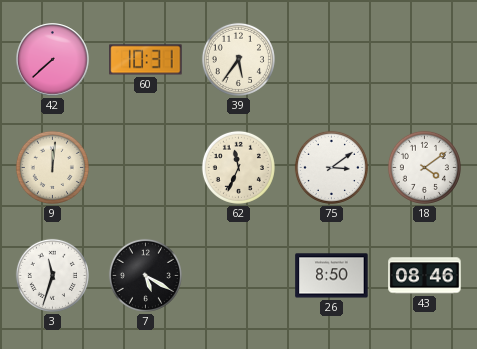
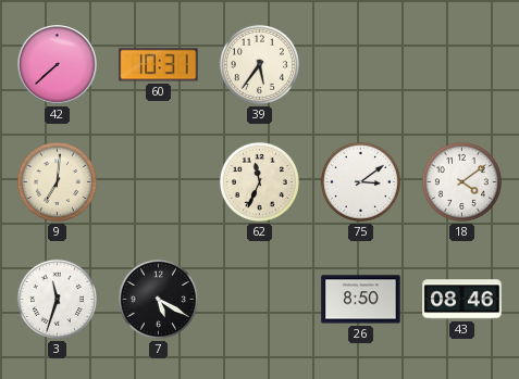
9: 12:01 -> 7:01
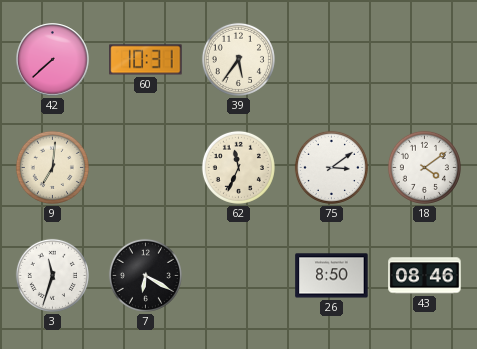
7: 5:20 -> 6:20
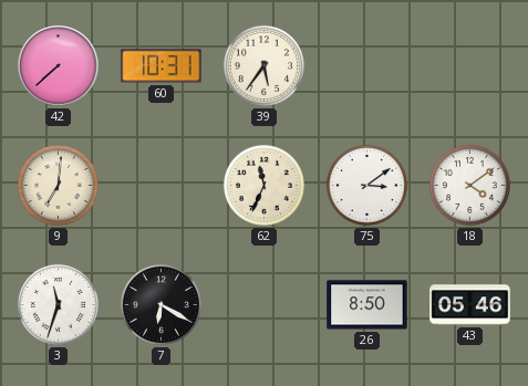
43: 08:46 -> 05:46
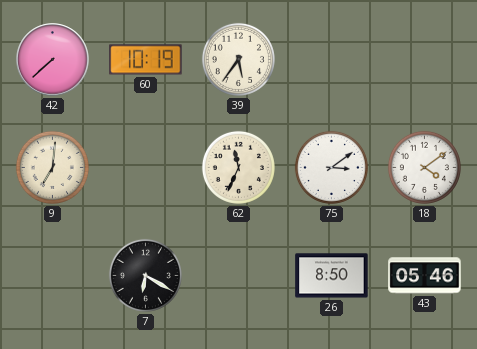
60: 10:31 -> 10:19
3: 11:33 -> none
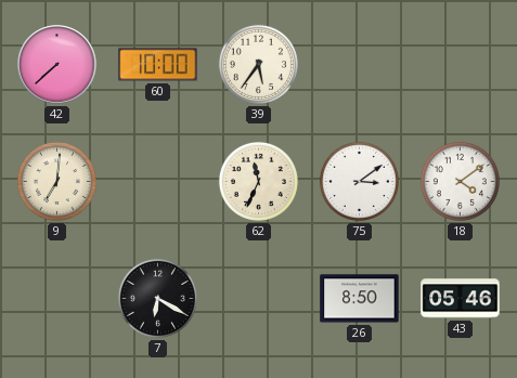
60: 10:19 -> 10:00
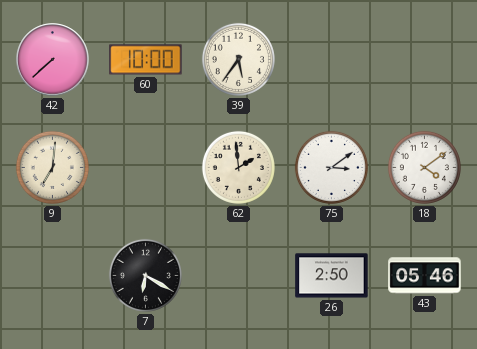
62: 11:34 -> 1:59
26: 8:50 -> 2:50
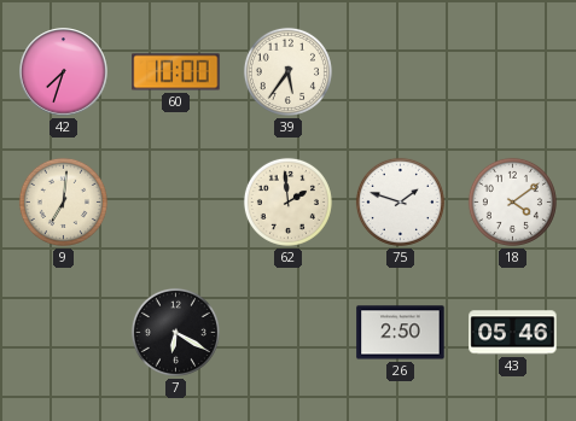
42: 7:38 -> 7:33
75: 3:09 -> 1:48
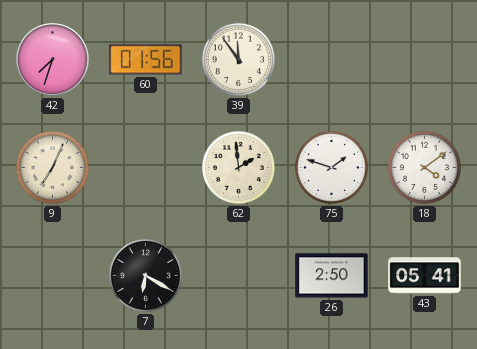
60: 10:00 -> 01:56
39: 5:36 -> 11:54
9: 7:01 -> 7:04
43: 05:46 -> 05:41
